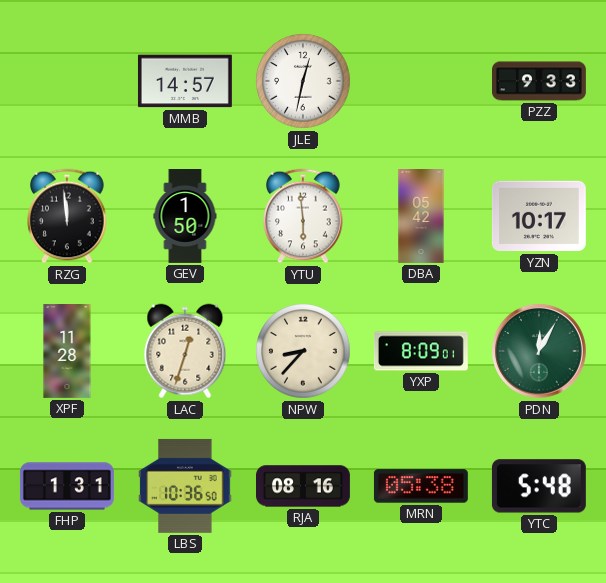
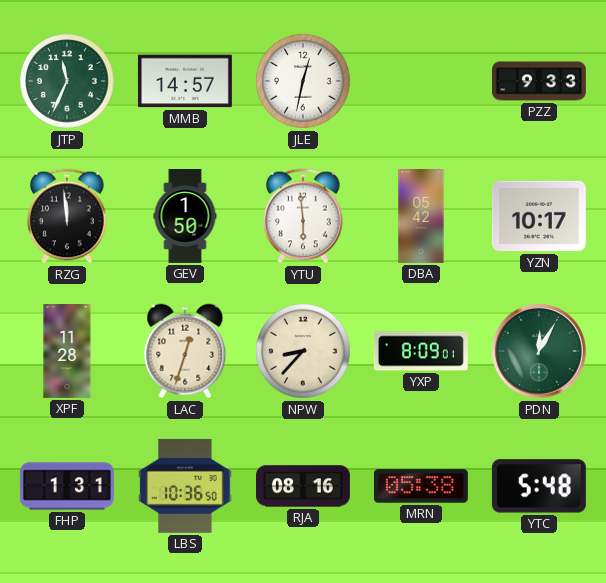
JTP: none -> 11:34
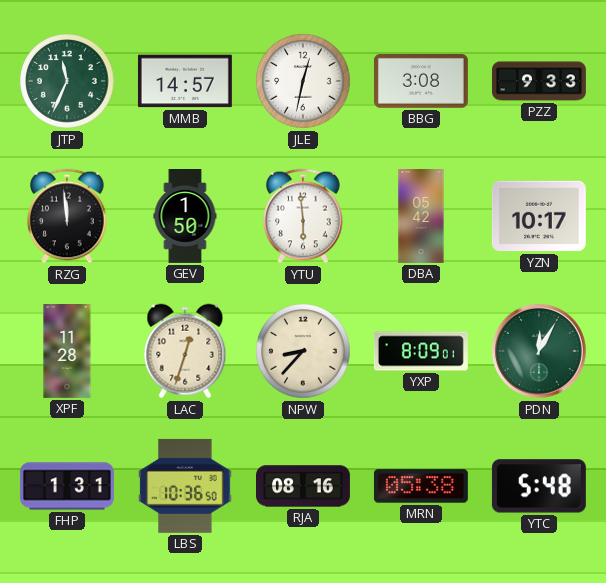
BBG: none -> 3:08
